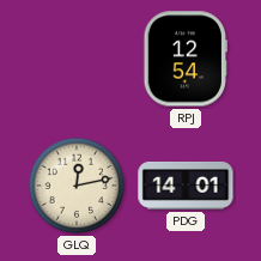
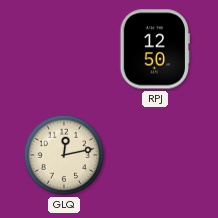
RPJ: 12:54 -> 12:50
PDG: 14:01 -> none
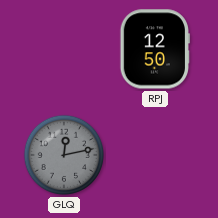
GLQ dial: cream -> grey
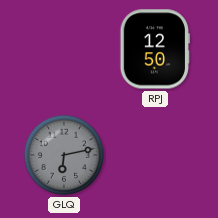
GLQ: 12:13 -> 6:13
